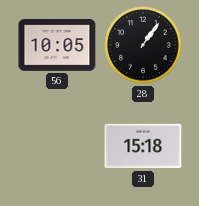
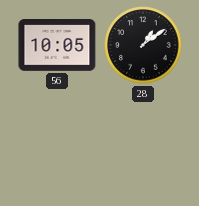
28: 1:06 -> 1:09
31: 15:18 -> none
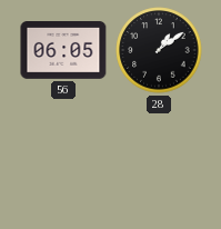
56: 10:05 -> 06:05
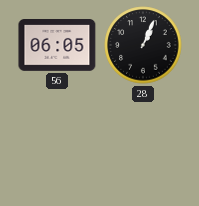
28: 1:09 -> 1:04
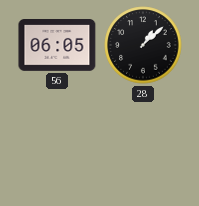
28: 1:04 -> 1:08
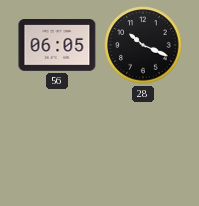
28: 1:08 -> 10:19
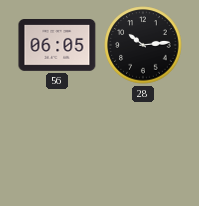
28: 10:19 -> 10:14
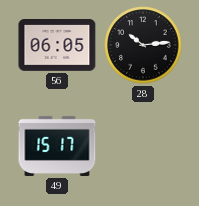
49: none -> 15:17
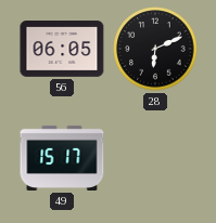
28: 10:14 -> 6:11
